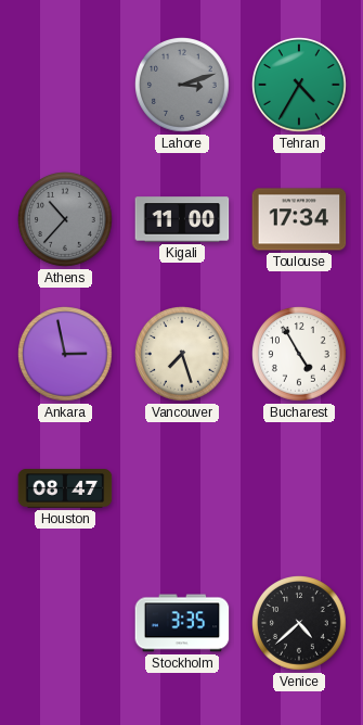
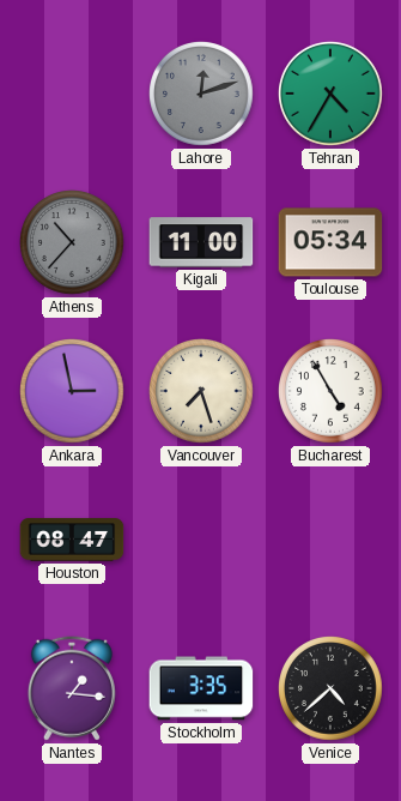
Lahore: 3:12 -> 12:12
Toulouse: 17:34 -> 05:34
Nantes: none -> 1:16
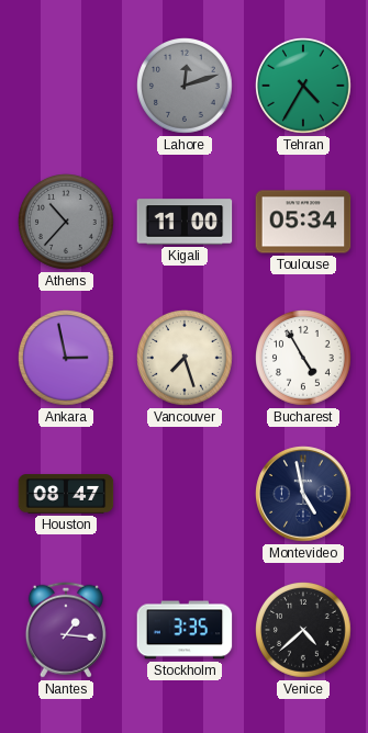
Montevideo: none -> 4:58
